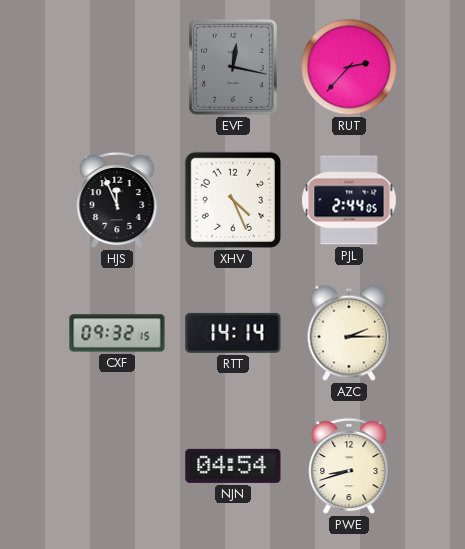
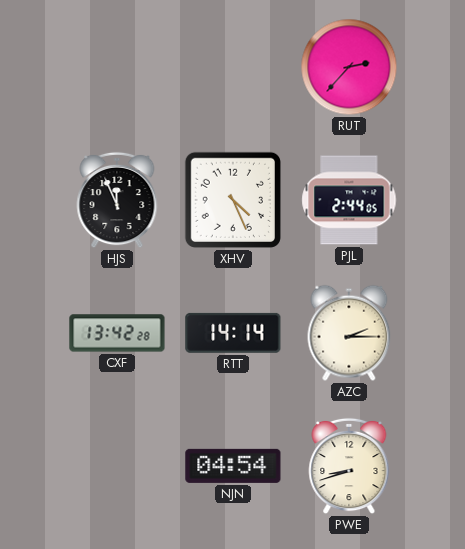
EVF: 12:17 -> none
CXF: 09:32 -> 13:42
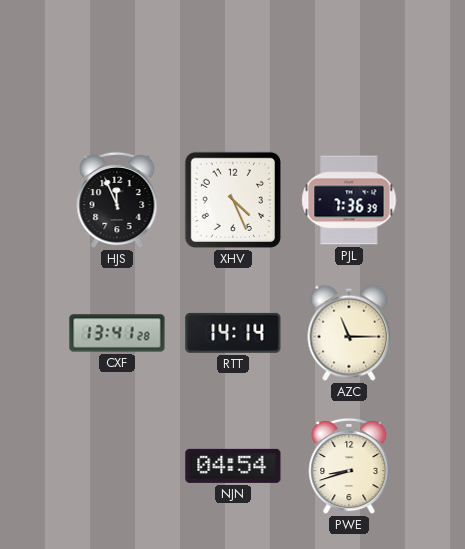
RUT: 2:37 -> none
PJL: 2:44 -> 7:36
CXF: 13:42 -> 13:41
AZC: 2:15 -> 11:15
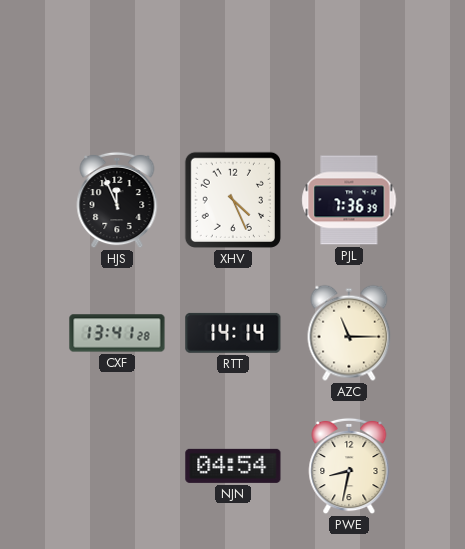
PWE: 8:42 -> 8:32
